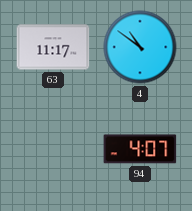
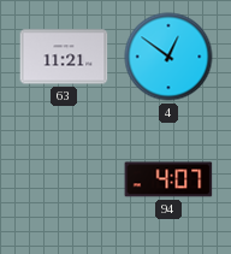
63: 11:17 -> 11:21
4: 10:51 -> 12:51
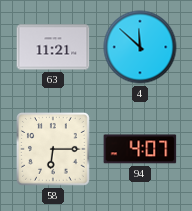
4: 12:51 -> 11:52
58: none -> 6:15
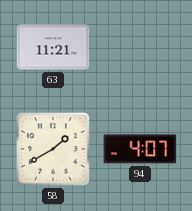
4: 11:52 -> none
58: 6:15 -> 1:40
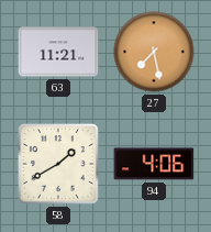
27: none -> 7:28
94: 4:07 -> 4:06
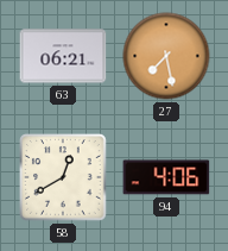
63: 11:21 -> 06:21
58: 1:40 -> 12:40
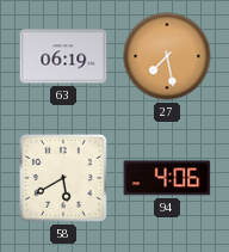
63: 06:21 -> 06:19
58: 12:40 -> 5:40
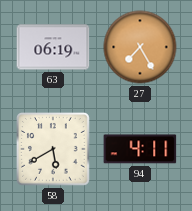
27: 7:28 -> 7:25
94: 4:06 -> 4:11
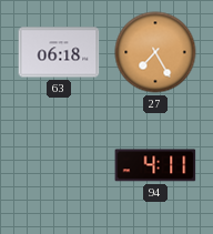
63: 06:19 -> 06:18
58: 5:40 -> none
